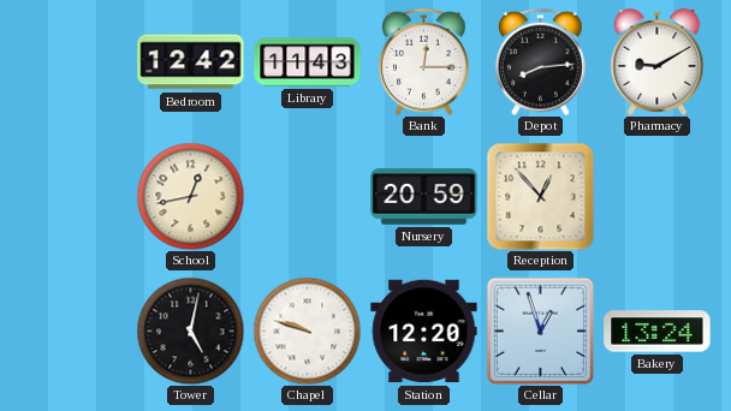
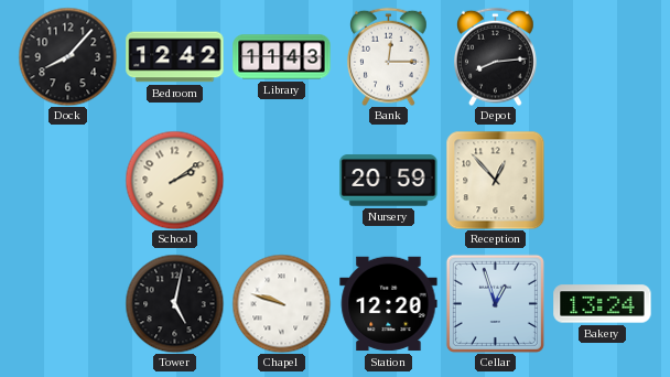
Dock: none -> 8:07
Pharmacy: 9:10 -> none
School: 12:43 -> 2:09
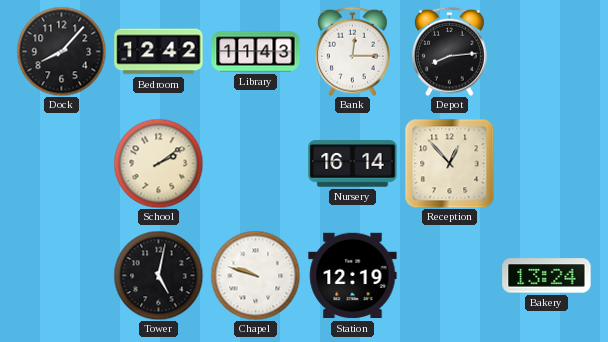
Nursery: 20:59 -> 16:14
Station: 12:20 -> 12:19
Cellar: 12:57 -> none
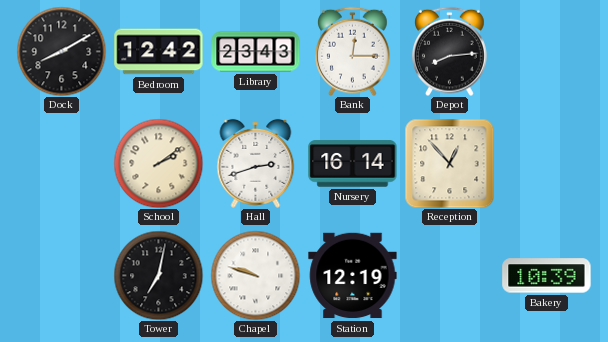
Dock: 8:07 -> 8:10
Library: 11:43 -> 23:43
Hall: none -> 2:42
Tower: 5:02 -> 7:02
Bakery: 13:24 -> 10:39
